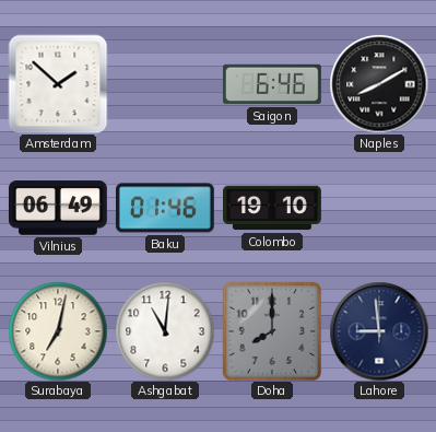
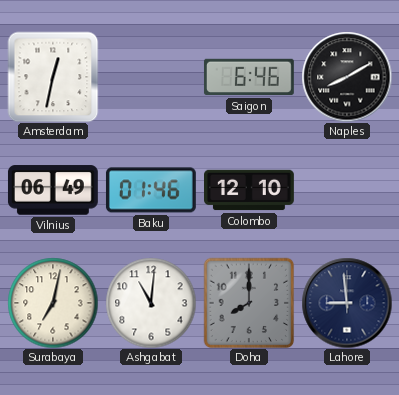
Amsterdam: 1:52 -> 12:32
Colombo: 19:10 -> 12:10
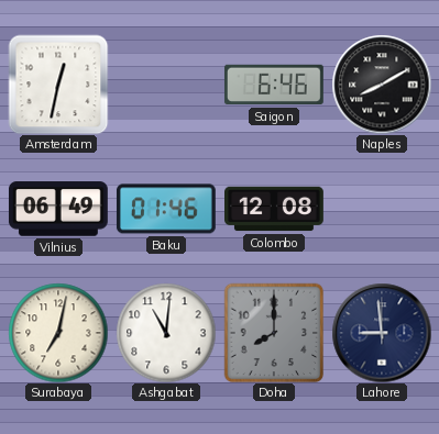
Colombo: 12:10 -> 12:08
